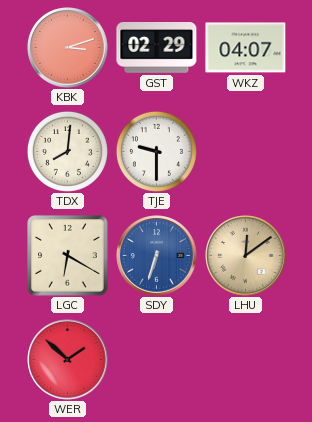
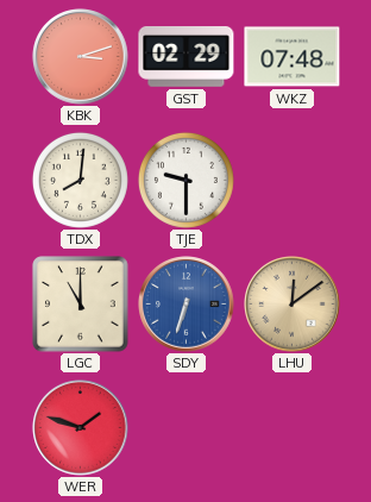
WKZ: 04:07 -> 07:48
LGC: 6:20 -> 11:00
WER: 1:52 -> 1:48
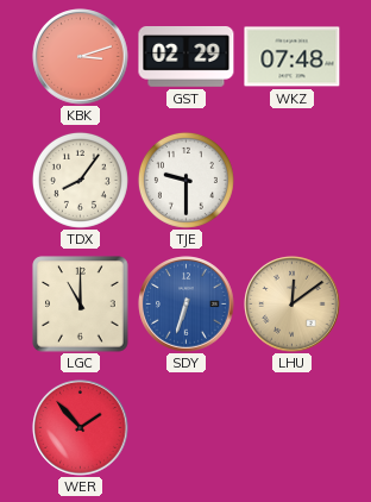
TDX: 8:01 -> 8:06
WER: 1:48 -> 1:53
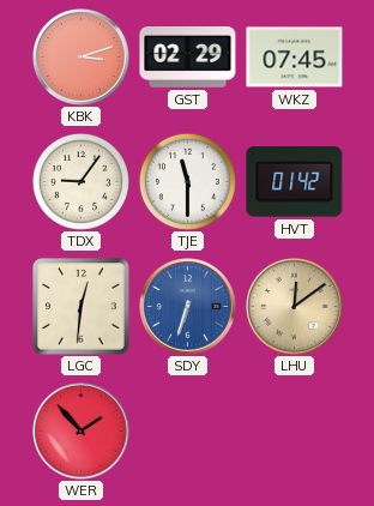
WKZ: 07:48 -> 07:45
TDX: 8:06 -> 9:06
TJE: 9:30 -> 11:30
HVT: none -> 01:42
LGC: 11:00 -> 12:31
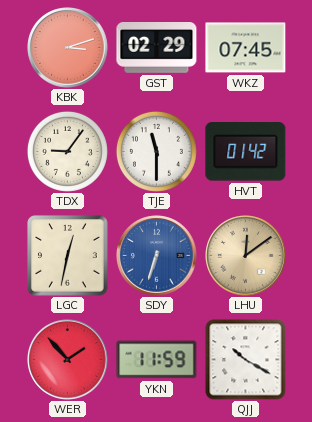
LGC: 12:31 -> 12:32
YKN: none -> 11:59
QJJ: none -> 10:20
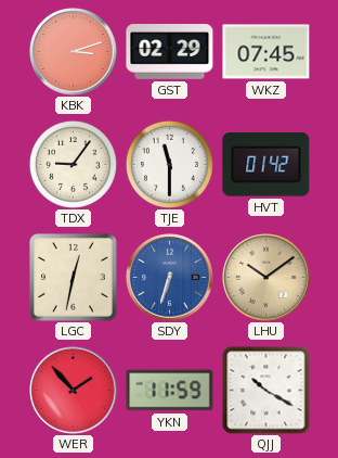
LHU: 12:09 -> 10:09
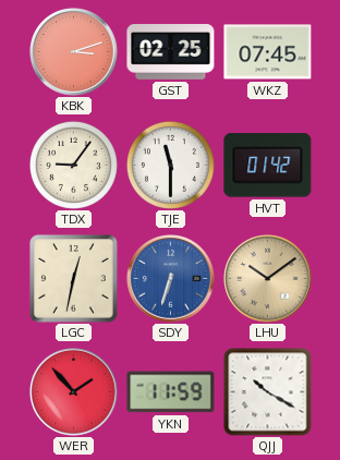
GST: 02:29 -> 02:25
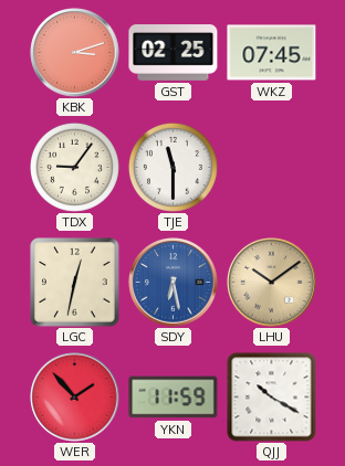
HVT: 01:42 -> none
SDY: 6:33 -> 6:28
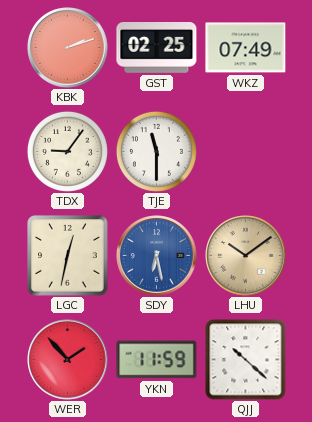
KBK: 3:12 -> 2:12
WKZ: 07:45 -> 07:49
QJJ: 10:20 -> 10:22
